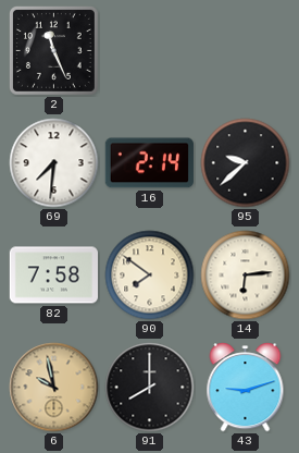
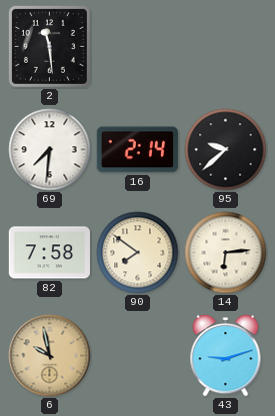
2: 11:26 -> 11:29
91: 8:00 -> none
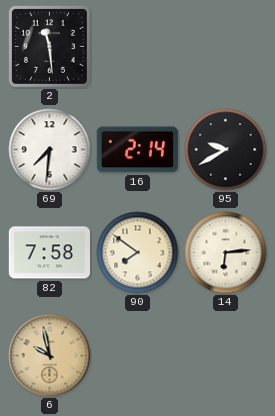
95: 9:38 -> 9:40
43: 9:12 -> none
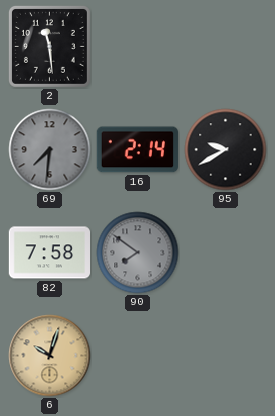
69 dial: white -> grey
90 dial: cream -> grey
14: 6:14 -> none
6: 9:58 -> 10:03
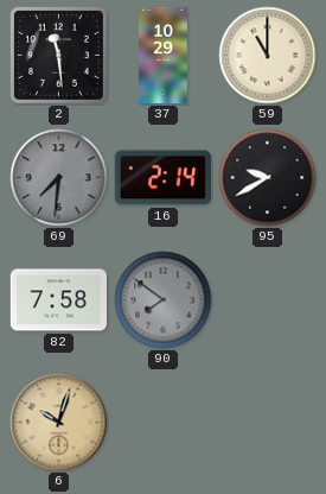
37: none -> 10:29
59: none -> 11:00
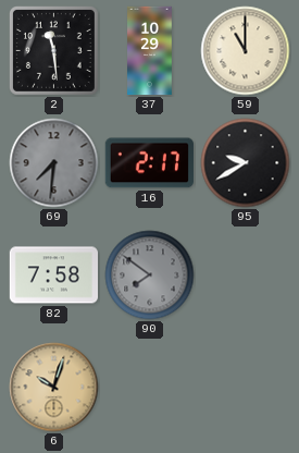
16: 2:14 -> 2:17
